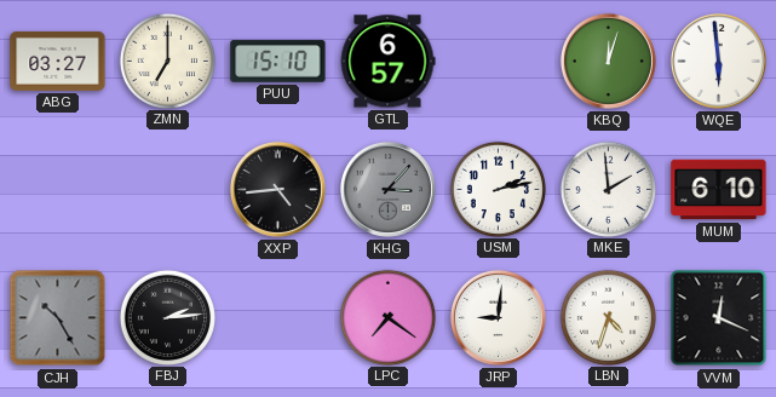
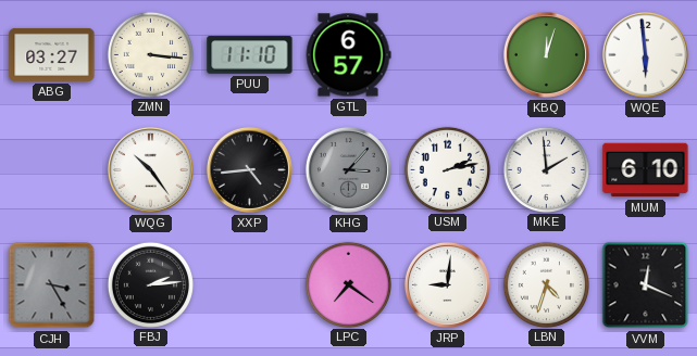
ZMN: 7:00 -> 3:16
PUU: 15:10 -> 11:10
WQG: none -> 10:24
CJH: 10:25 -> 3:25
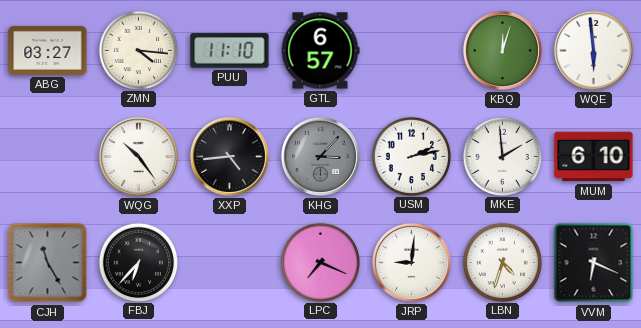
ZMN: 3:16 -> 4:16
CJH: 3:25 -> 11:25
FBJ: 2:14 -> 6:37
LPC: 7:21 -> 7:19
VVM: 12:19 -> 6:19
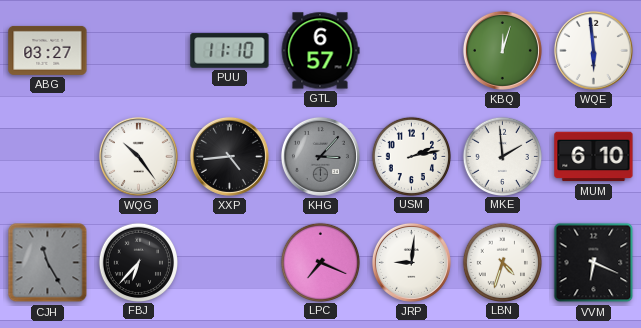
ZMN: 4:16 -> none
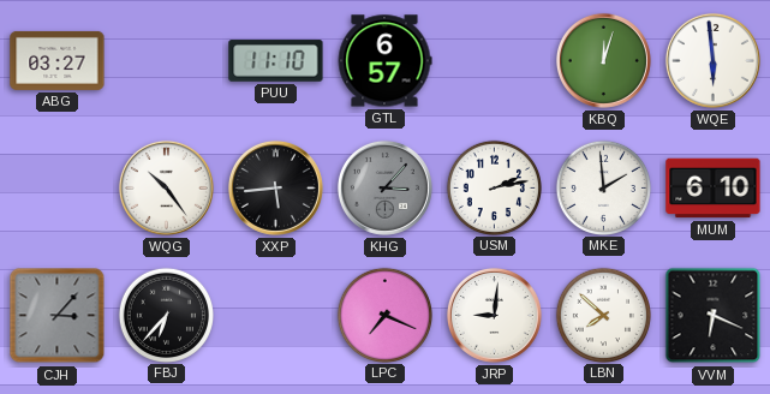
XXP: 4:44 -> 5:44
CJH: 11:25 -> 3:07
LBN: 4:33 -> 7:52
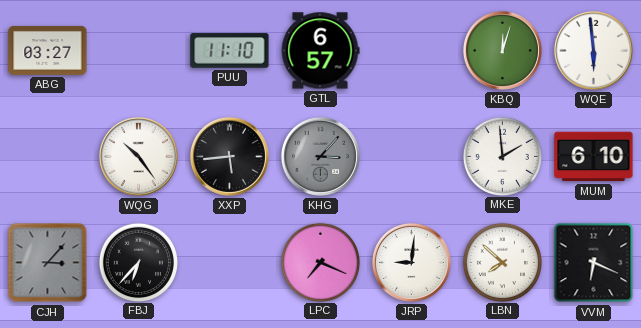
USM: 2:13 -> none
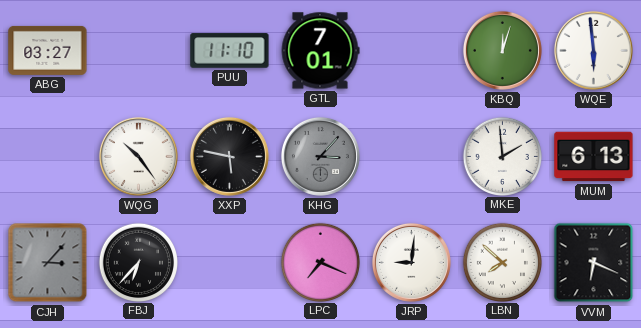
GTL: 6:57 -> 7:01
XXP: 5:44 -> 5:47
MUM: 6:10 -> 6:13
